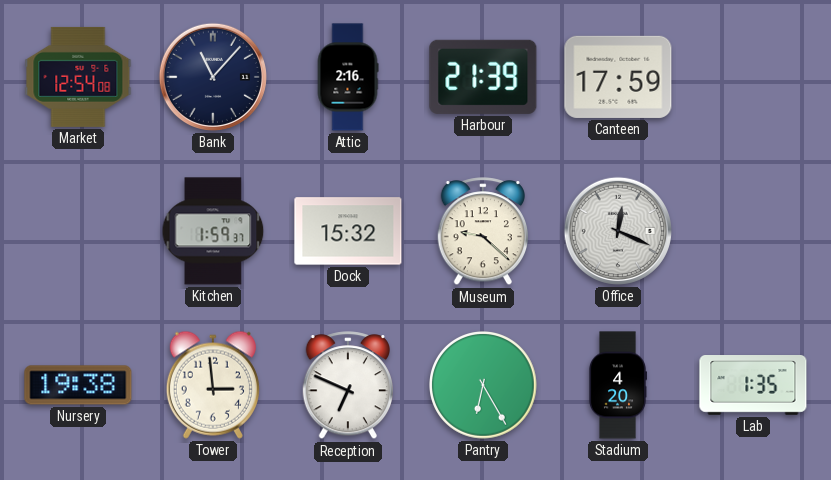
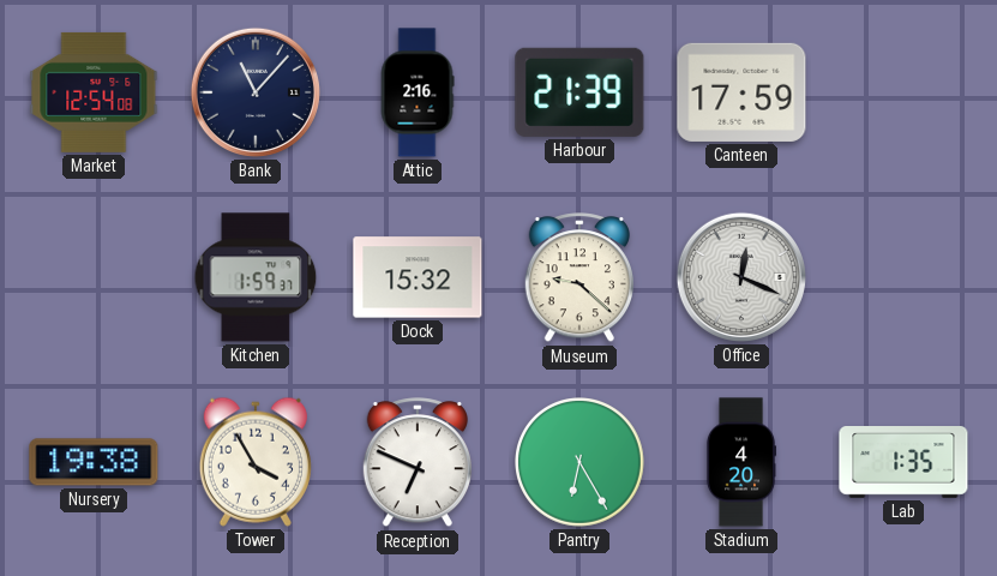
Tower: 2:59 -> 3:55
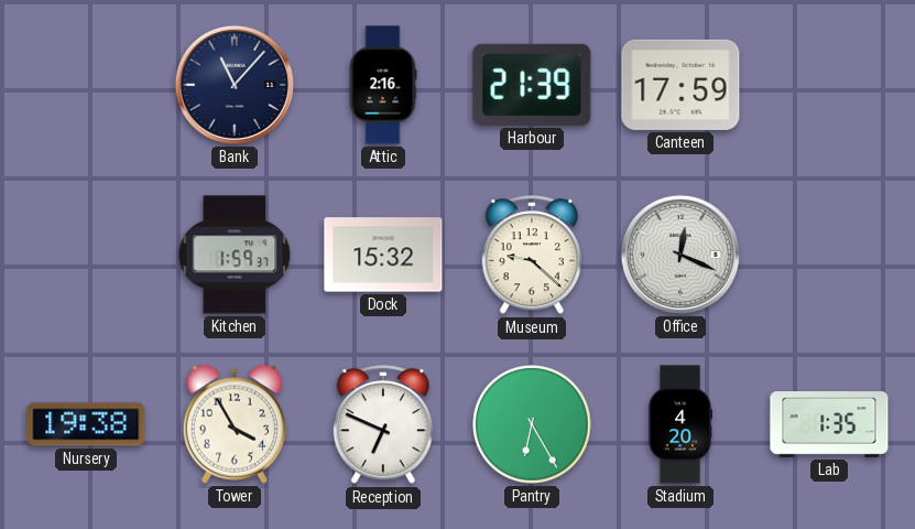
Market: 12:54 -> none
